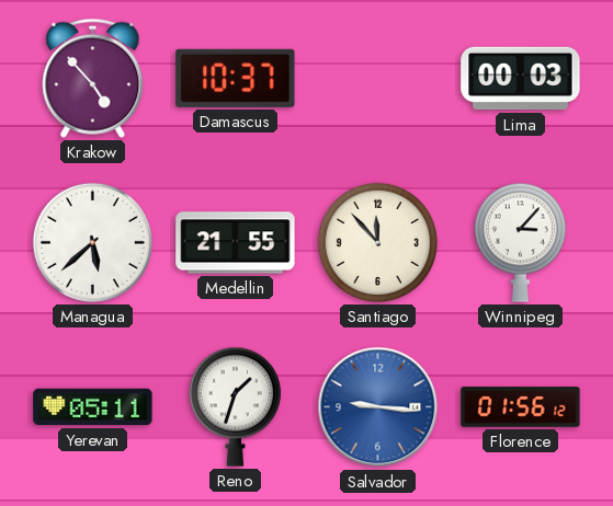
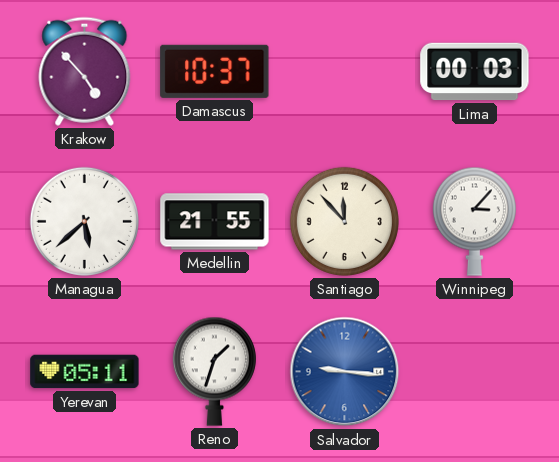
Florence: 01:56 -> none
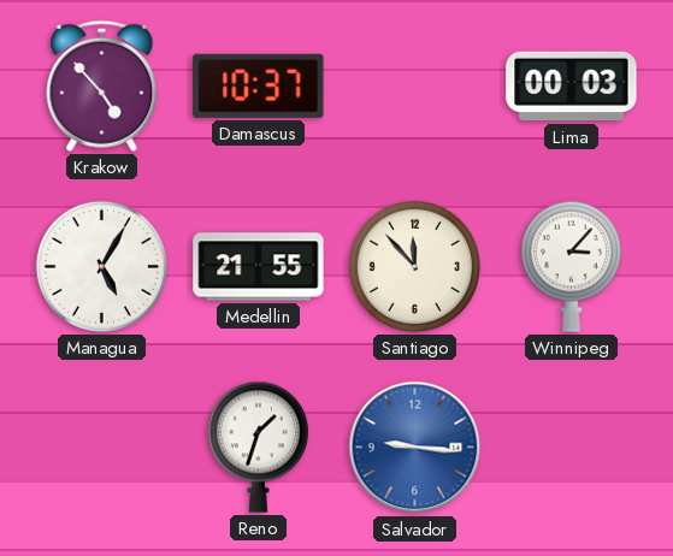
Managua: 5:38 -> 5:05
Yerevan: 05:11 -> none
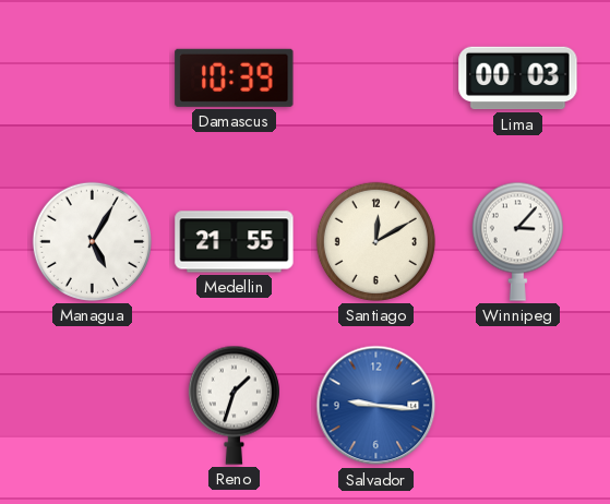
Krakow: 4:53 -> none
Damascus: 10:37 -> 10:39
Santiago: 11:53 -> 12:10
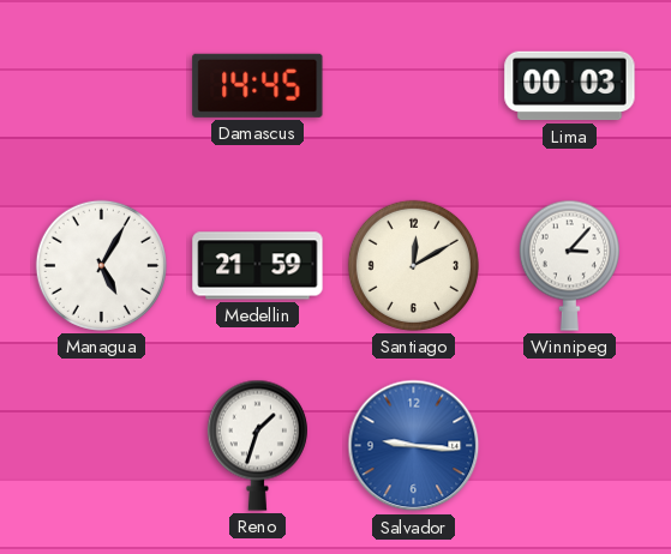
Damascus: 10:39 -> 14:45
Medellin: 21:55 -> 21:59
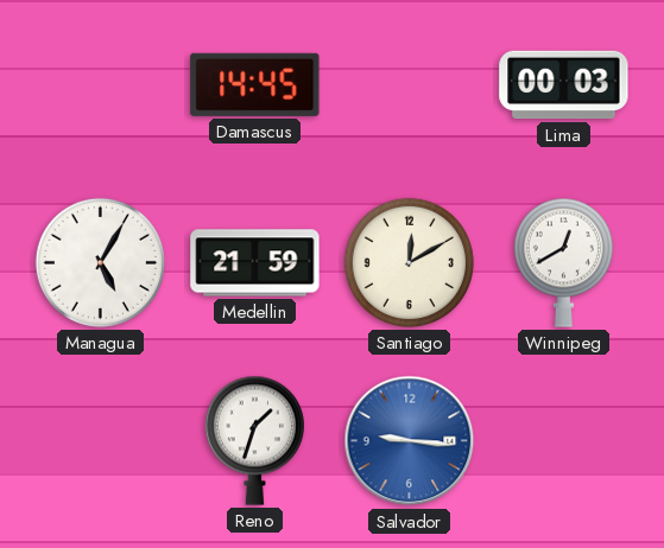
Winnipeg: 3:07 -> 12:40
